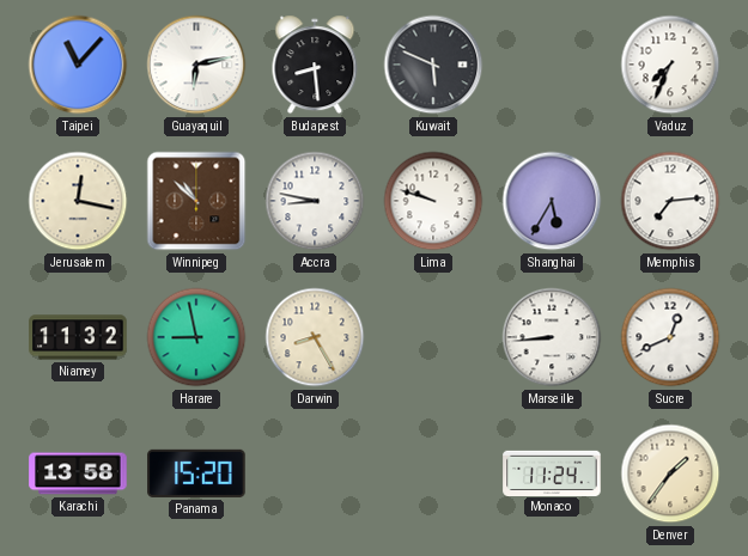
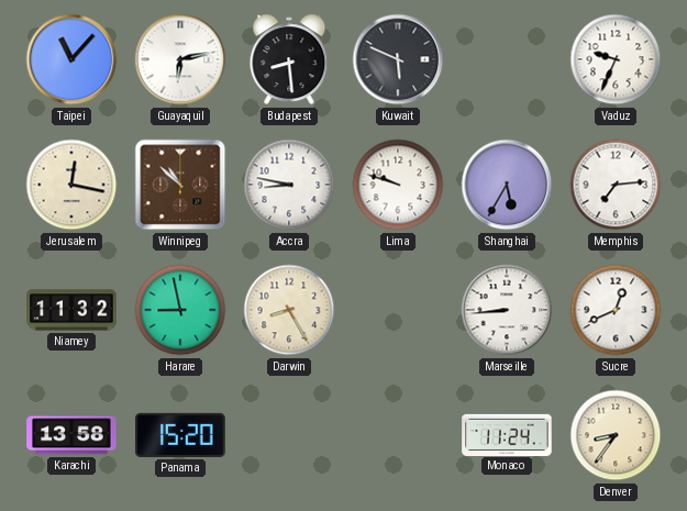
Vaduz: 7:34 -> 9:34
Denver: 1:36 -> 8:36
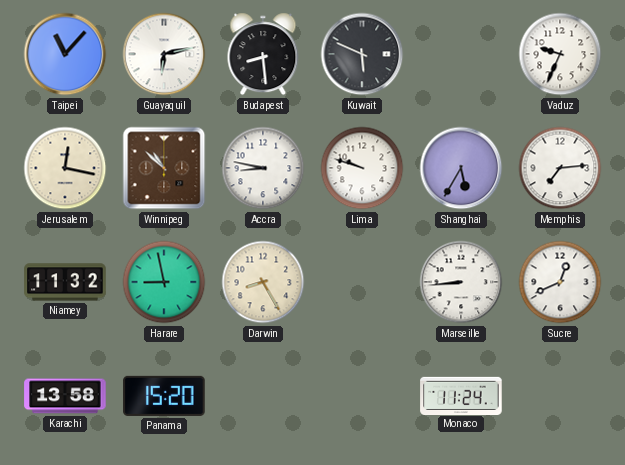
Denver: 8:36 -> none
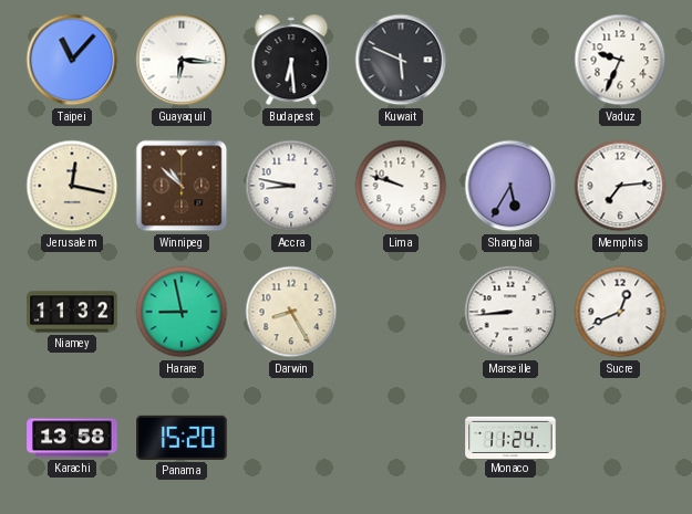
Guayaquil: 6:13 -> 6:16
Budapest: 8:29 -> 6:29
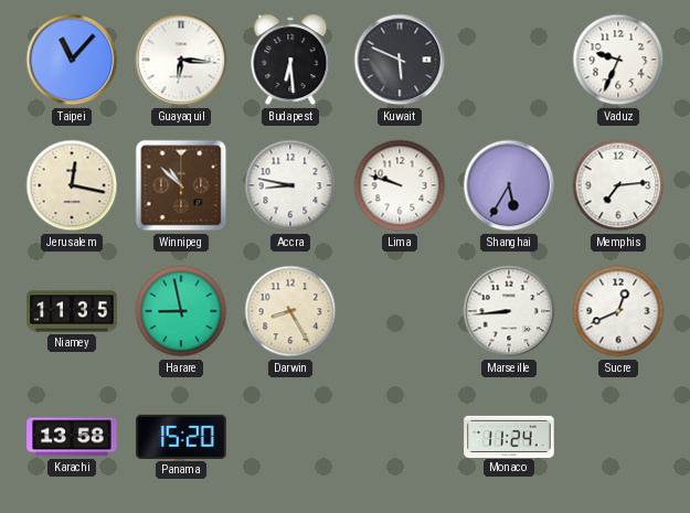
Niamey: 11:32 -> 11:35
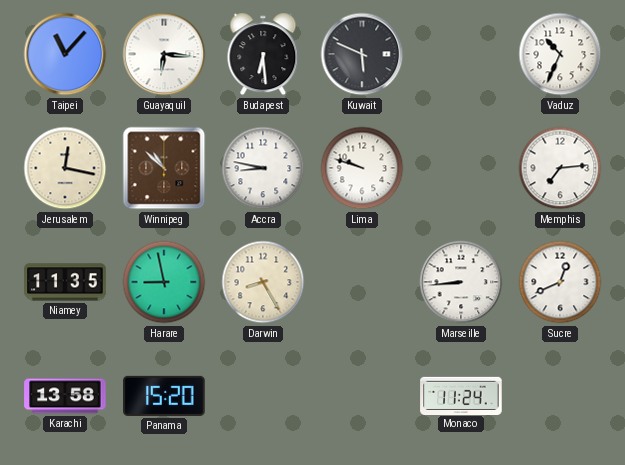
Vaduz: 9:34 -> 10:34
Shanghai: 5:35 -> none
